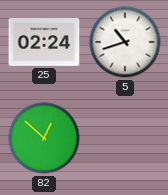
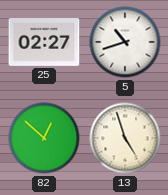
25: 02:24 -> 02:27
13: none -> 4:57
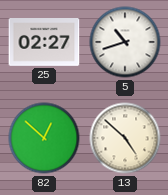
13: 4:57 -> 4:52
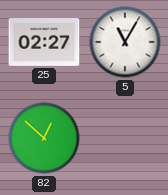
5: 10:42 -> 11:05
13: 4:52 -> none
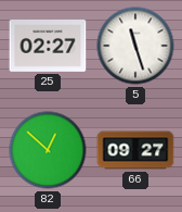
5: 11:05 -> 11:27
66: none -> 09:27
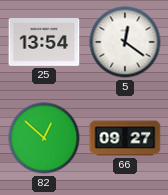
25: 02:27 -> 13:54
5: 11:27 -> 12:21
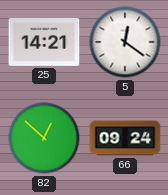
25: 13:54 -> 14:21
66: 09:27 -> 09:24
